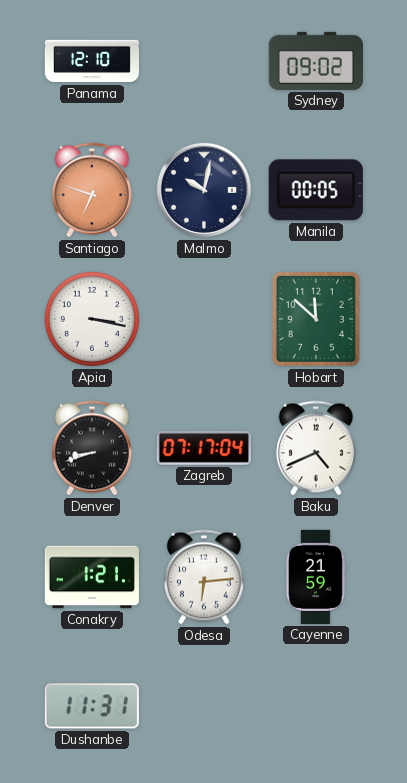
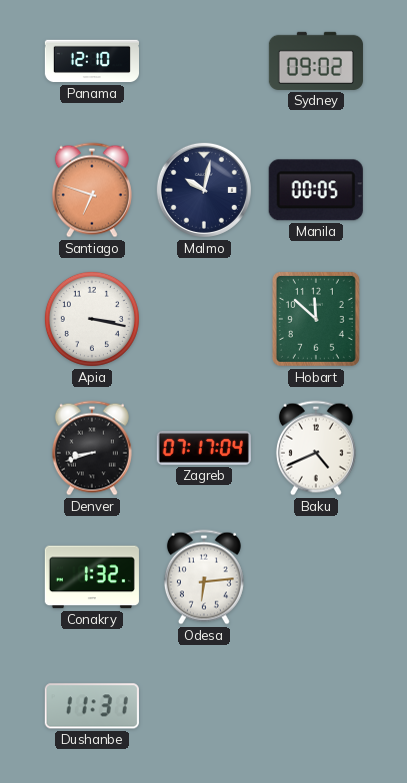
Conakry: 1:21 -> 1:32
Cayenne: 21:59 -> none
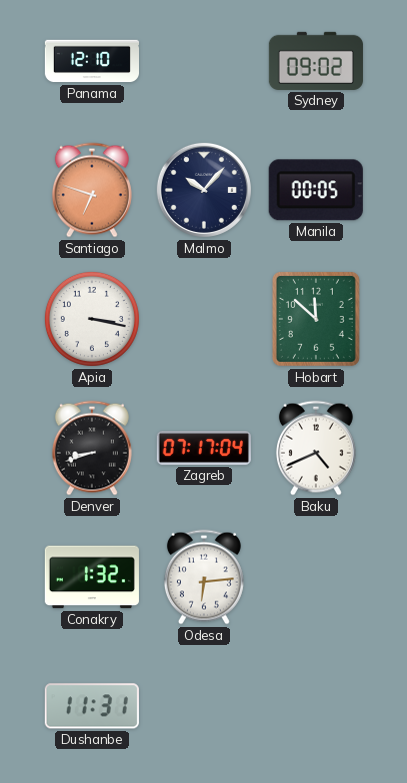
Malmo: 10:02 -> 10:07
